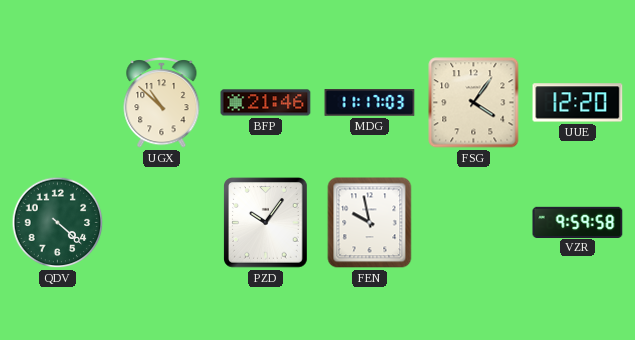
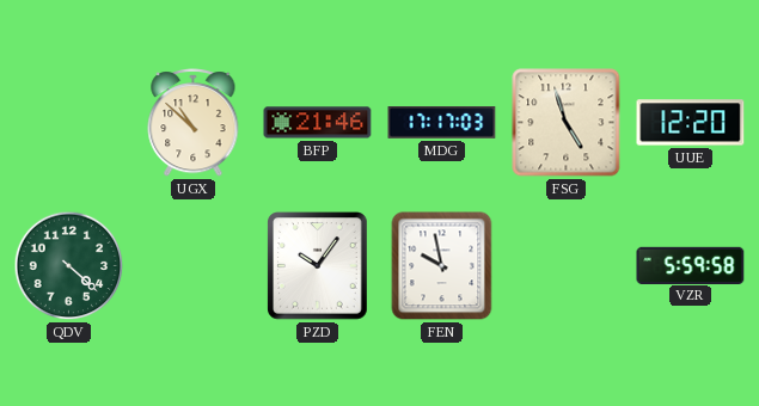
MDG: 11:17 -> 17:17
FSG: 4:06 -> 4:57
VZR: 9:59 -> 5:59
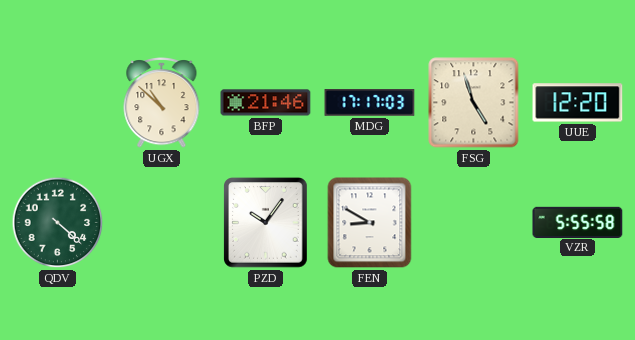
FEN: 9:58 -> 8:50
VZR: 5:59 -> 5:55
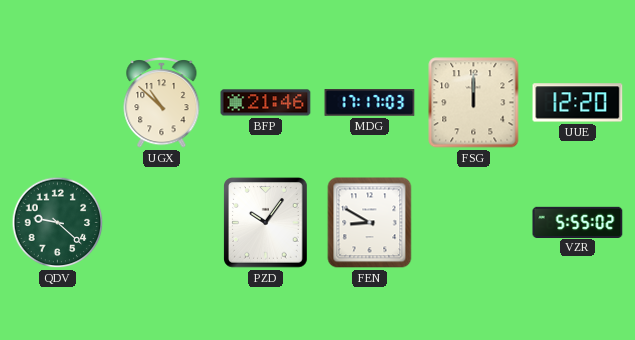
FSG: 4:57 -> 12:00
QDV: 4:22 -> 9:22
VZR: 5:55:58 -> 5:55:02
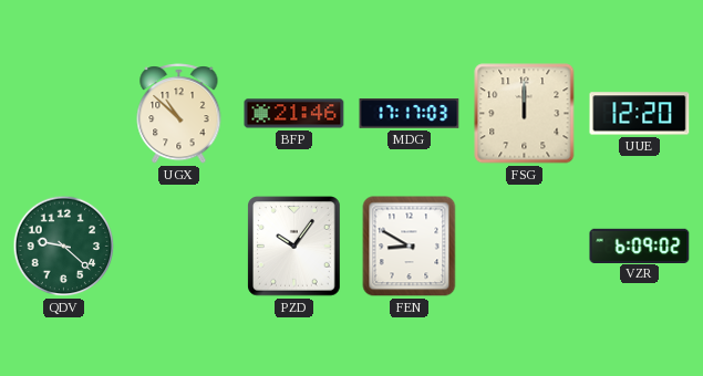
VZR: 5:55 -> 6:09
